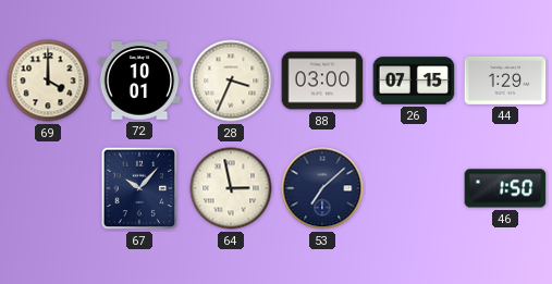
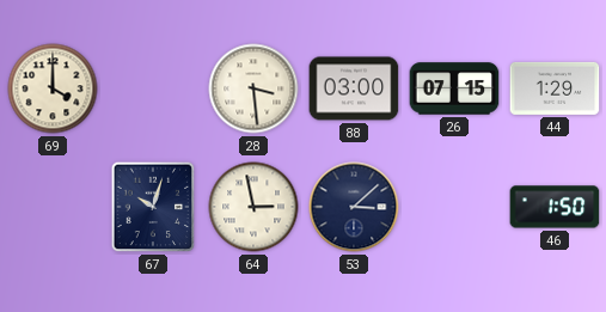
72: 10:01 -> none
28: 3:34 -> 3:29
67: 10:07 -> 10:03
53: 7:08 -> 3:08
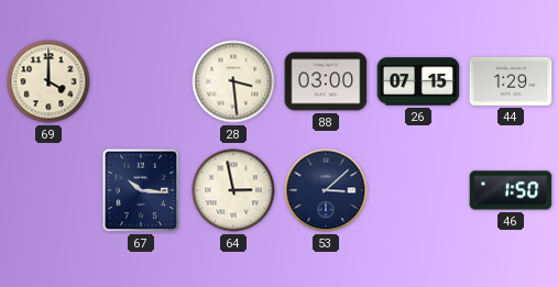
67: 10:03 -> 10:16
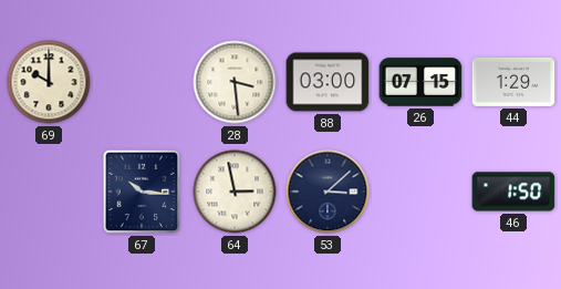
69: 4:00 -> 10:00
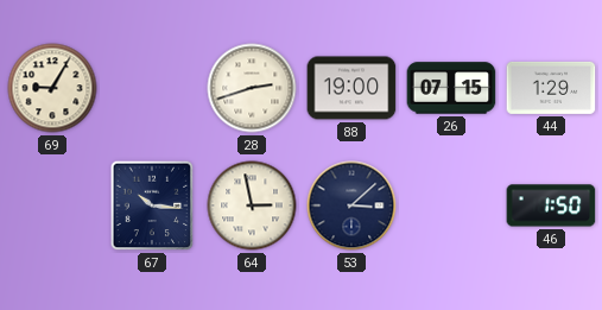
69: 10:00 -> 9:05
28: 3:29 -> 2:42
88: 03:00 -> 19:00
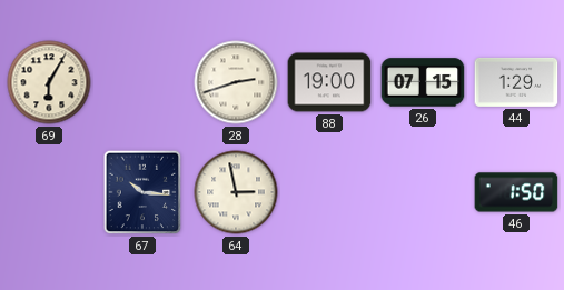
69: 9:05 -> 6:05
53: 3:08 -> none
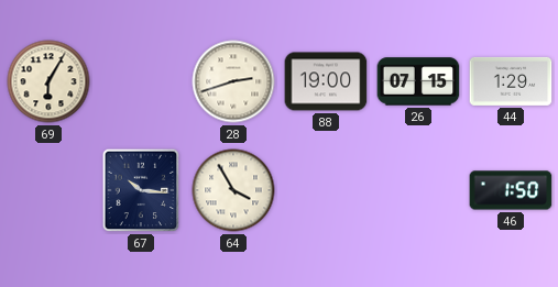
64: 2:58 -> 3:55
